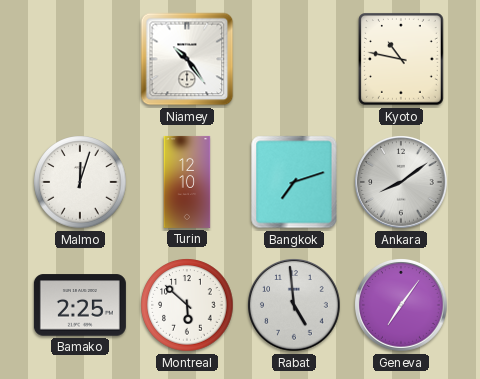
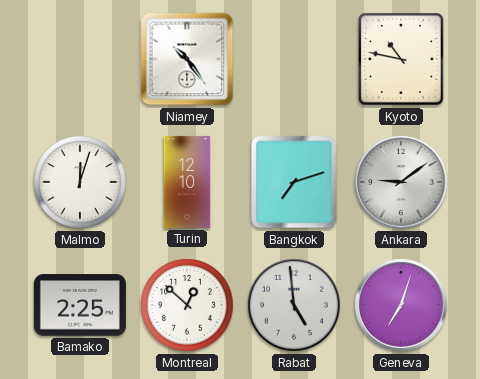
Ankara: 8:09 -> 9:09
Montreal: 5:52 -> 12:52
Geneva: 7:06 -> 7:03
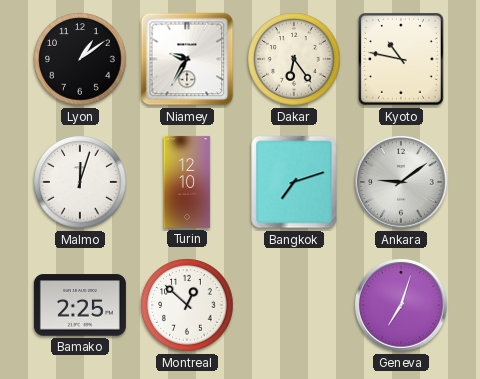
Lyon: none -> 1:09
Niamey: 10:24 -> 9:35
Dakar: none -> 6:24
Rabat: 4:59 -> none
